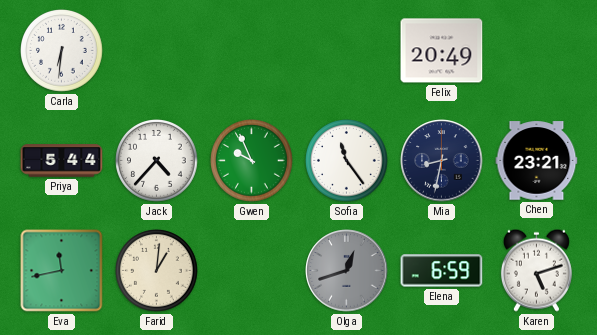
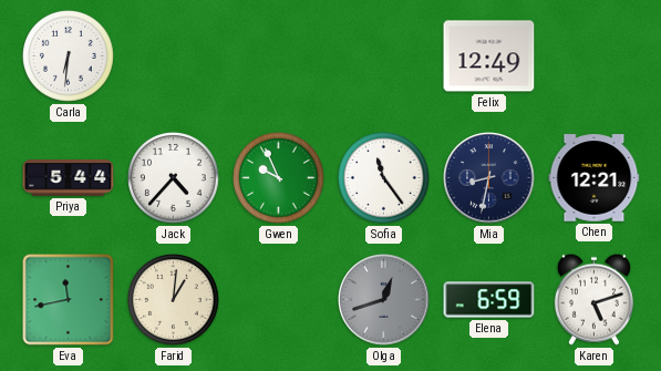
Felix: 20:49 -> 12:49
Chen: 23:21 -> 12:21
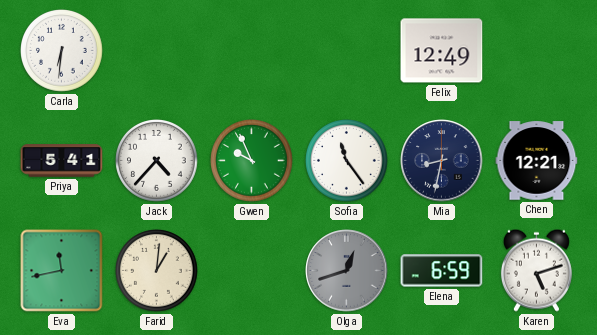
Priya: 5:44 -> 5:41
